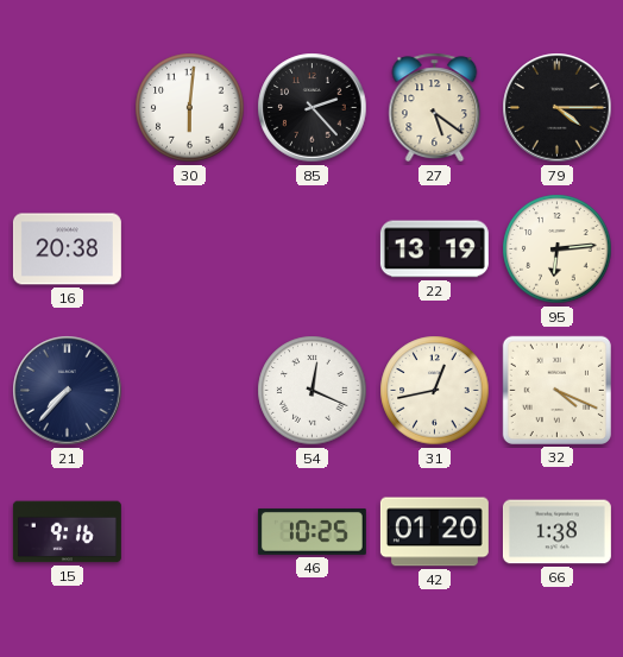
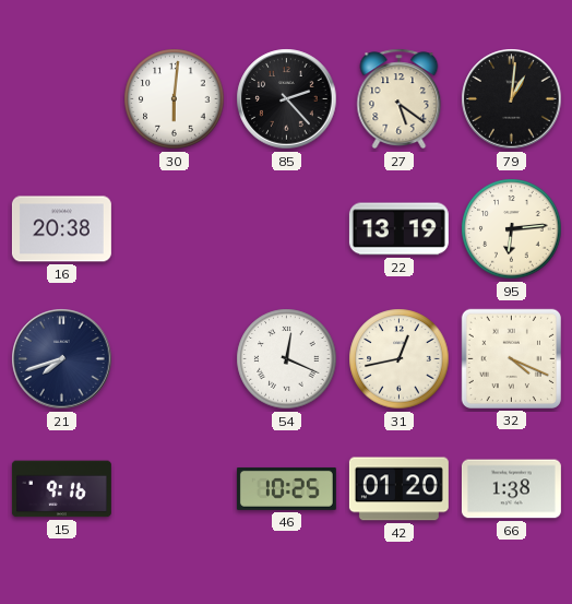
79: 4:15 -> 1:01
21: 7:37 -> 7:42
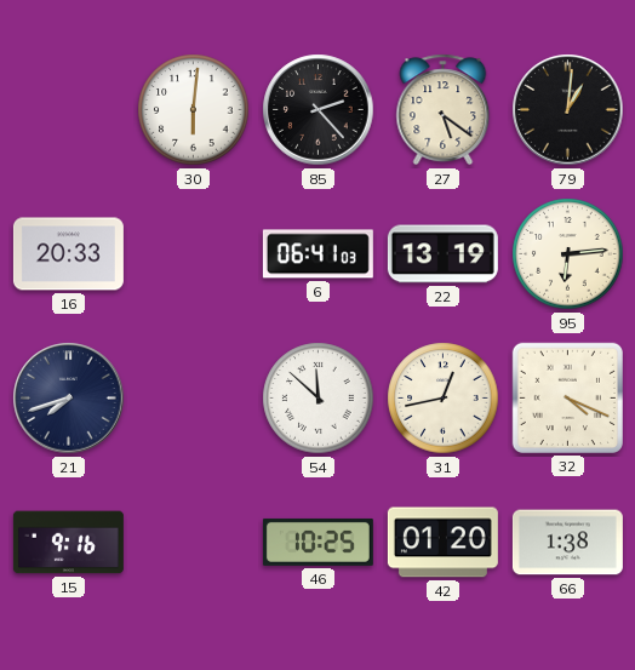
16: 20:38 -> 20:33
6: none -> 06:41
54: 12:19 -> 11:52
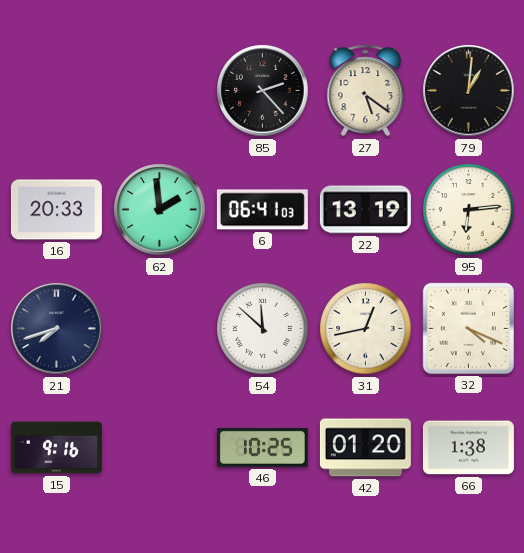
30: 6:01 -> none
62: none -> 1:59
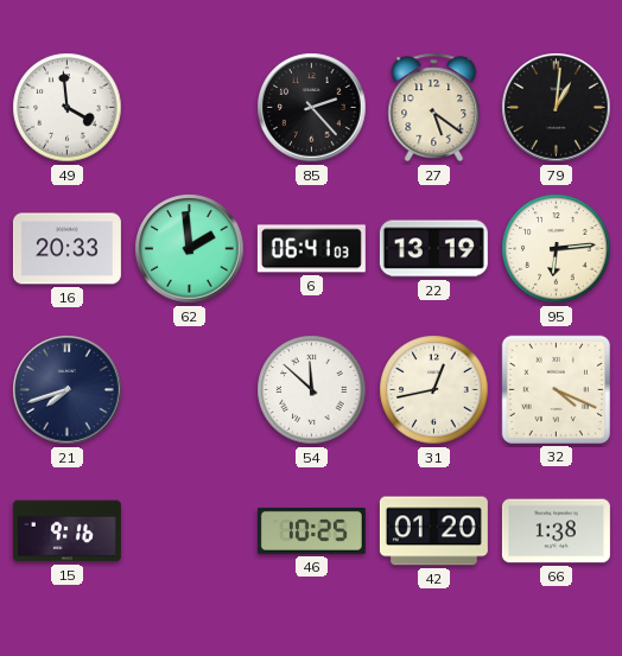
49: none -> 3:59
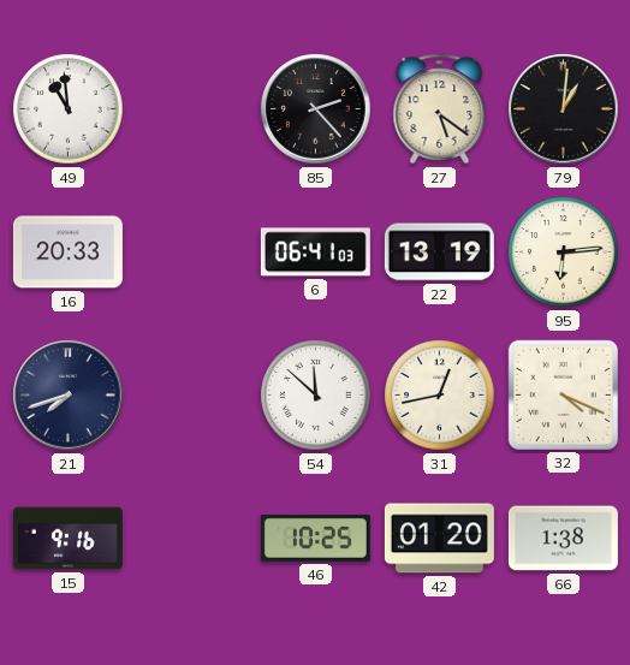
49: 3:59 -> 10:59
62: 1:59 -> none
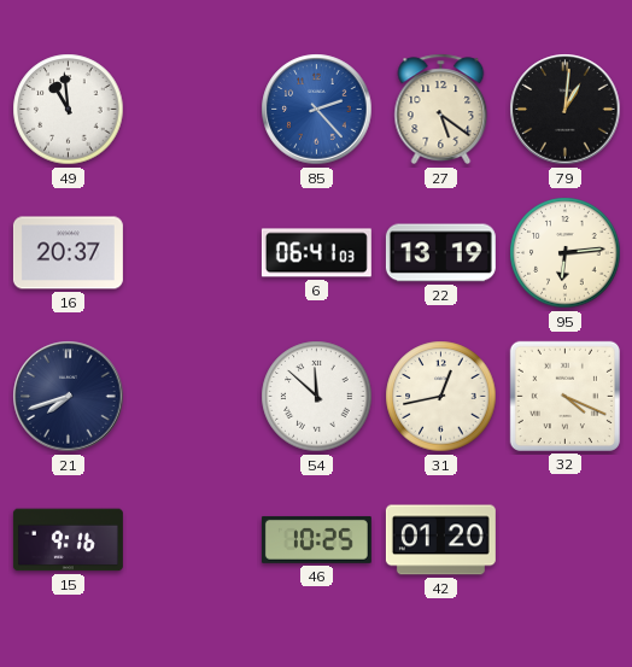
85 dial: black -> blue
16: 20:33 -> 20:37
66: 1:38 -> none
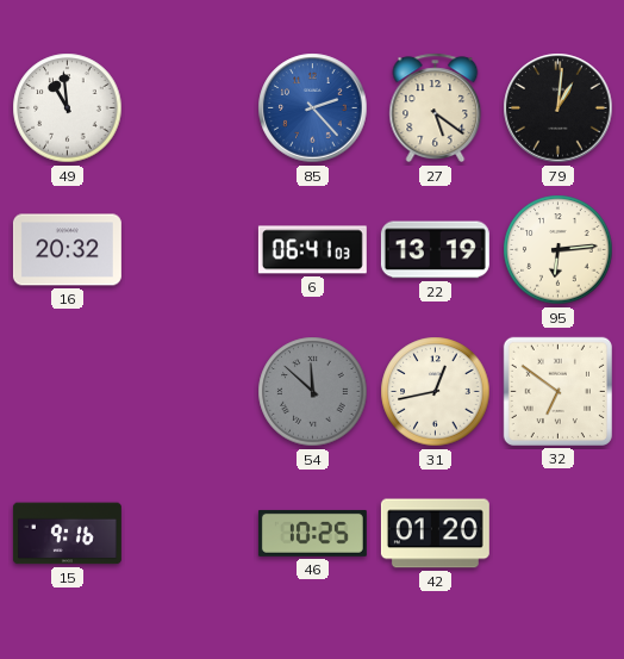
16: 20:37 -> 20:32
21: 7:42 -> none
54 dial: white -> grey
32: 4:19 -> 6:51
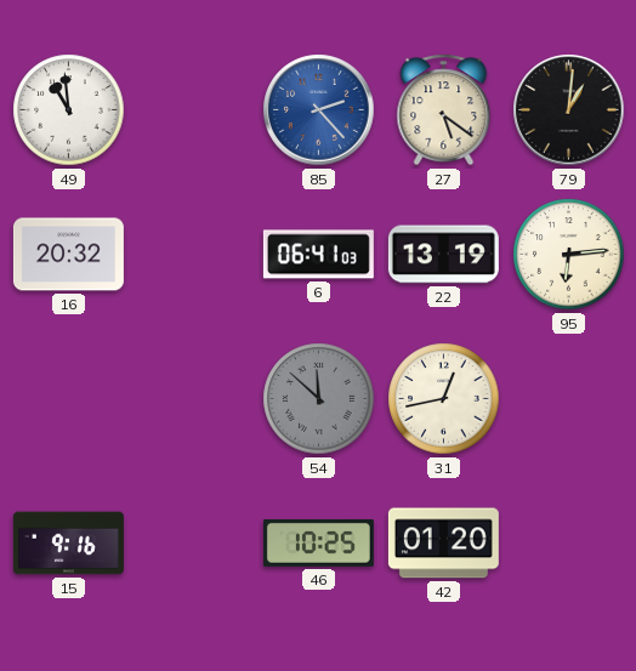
32: 6:51 -> none
